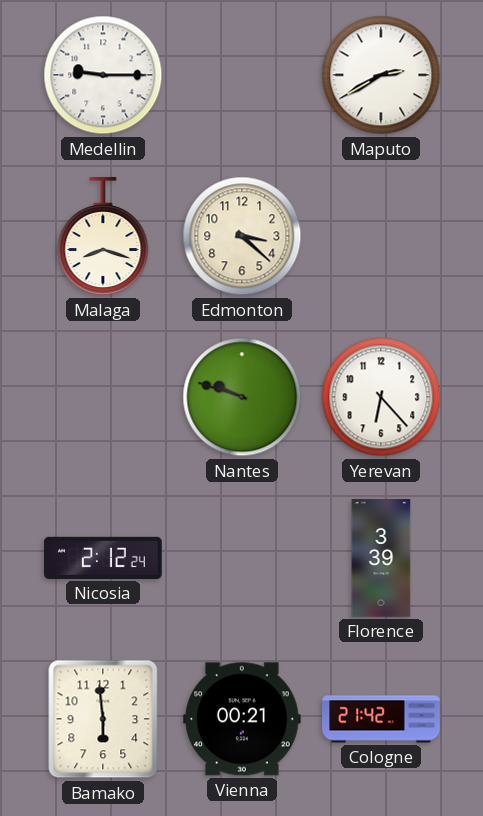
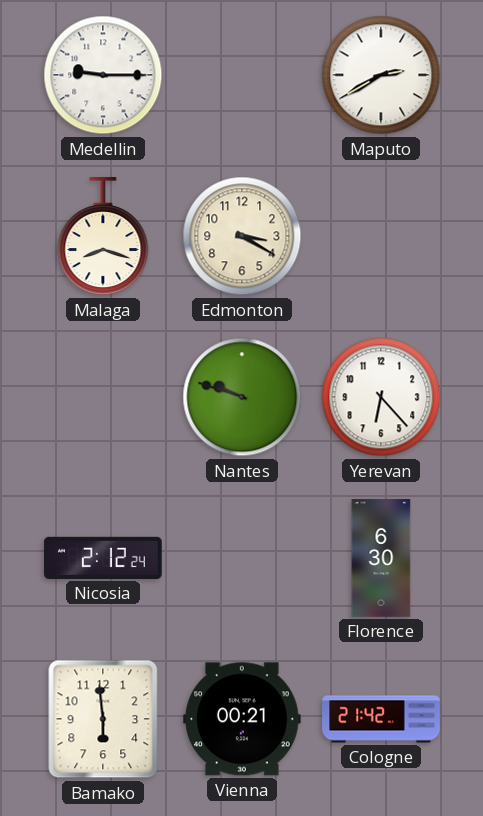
Edmonton: 3:22 -> 3:20
Florence: 3:39 -> 6:30
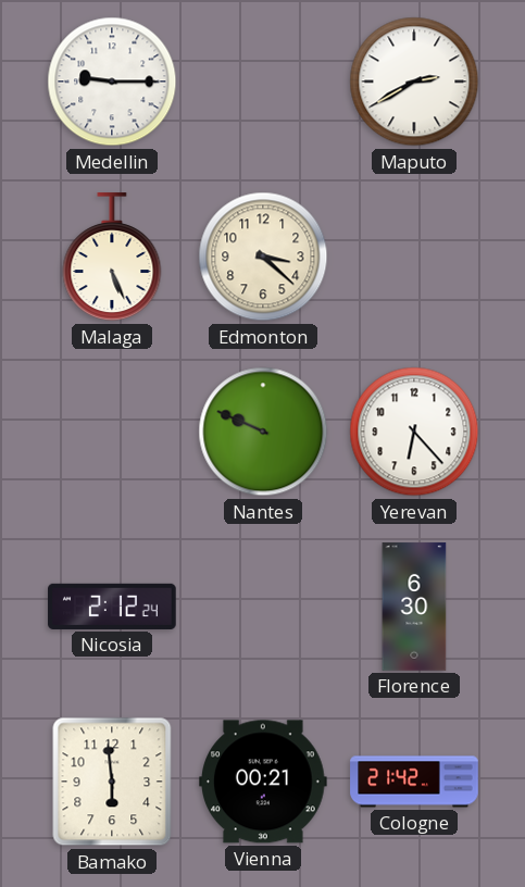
Malaga: 8:18 -> 5:26
Edmonton: 3:20 -> 3:22
Nantes: 9:48 -> 9:49
